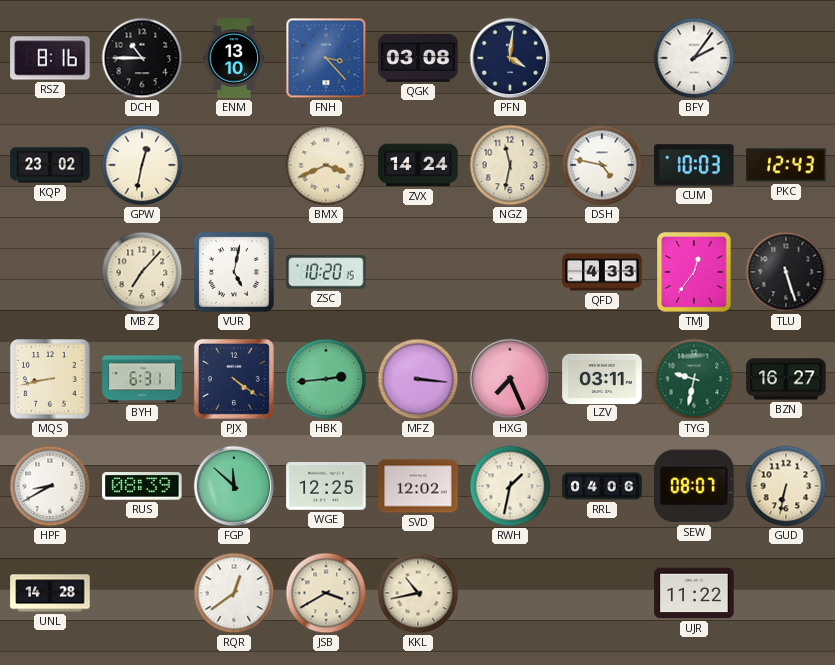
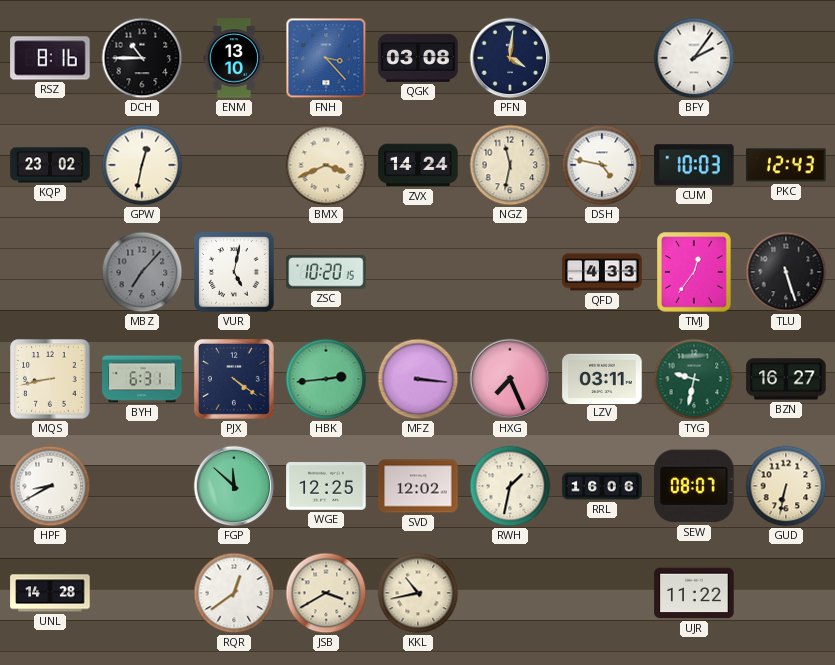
MBZ dial: cream -> grey
RUS: 08:39 -> none
RRL: 04:06 -> 16:06
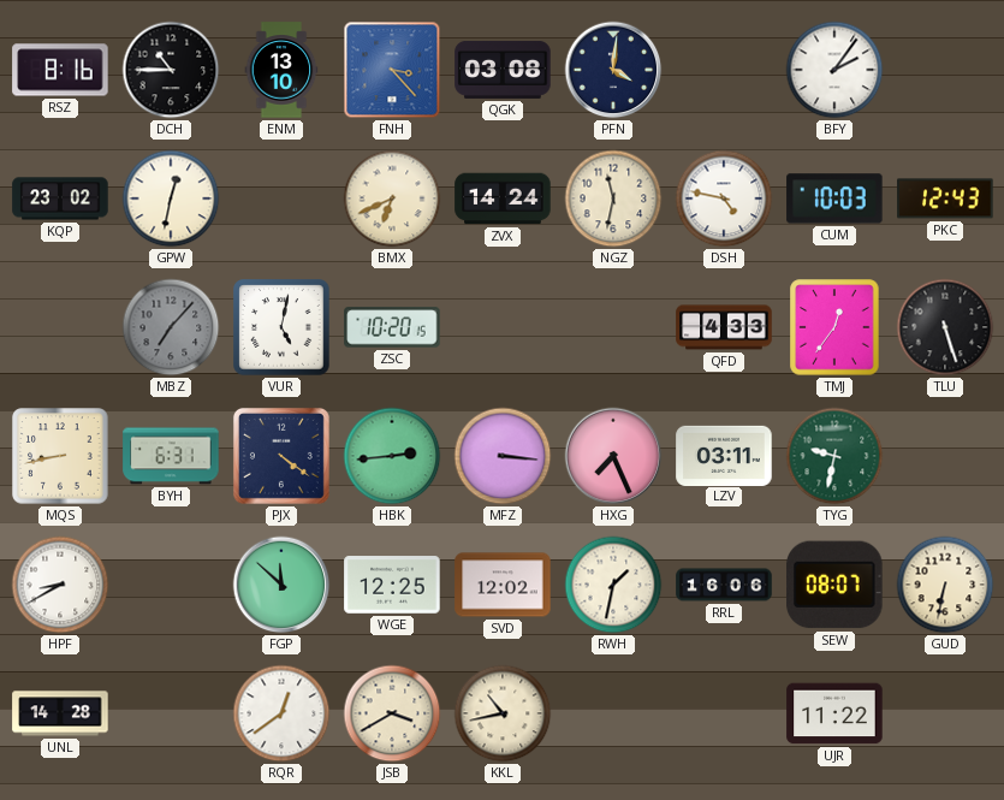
BMX: 3:41 -> 6:41
BZN: 16:27 -> none
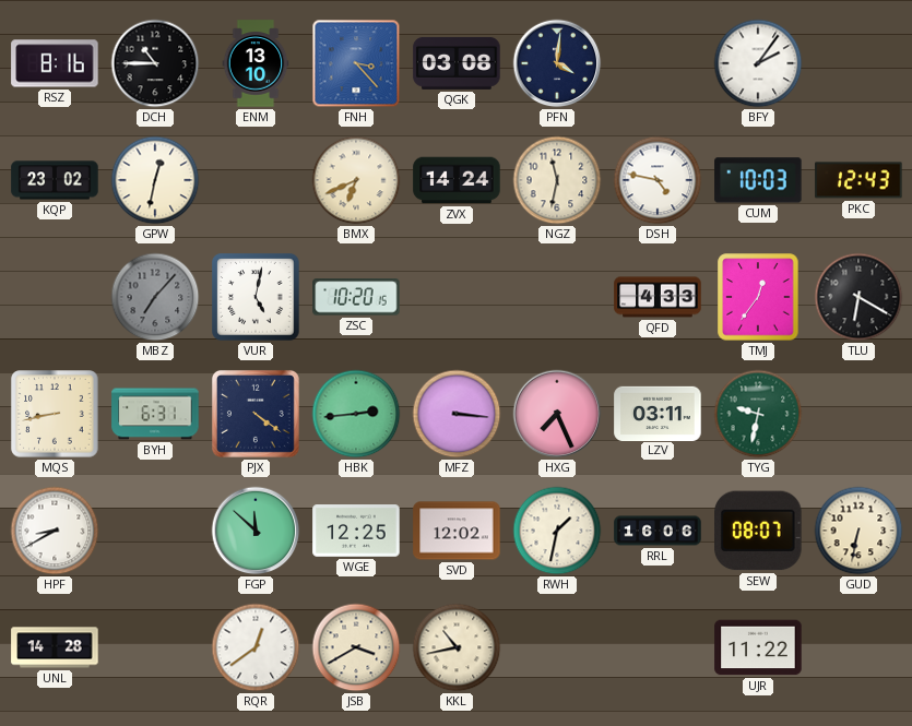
TLU: 5:27 -> 6:20
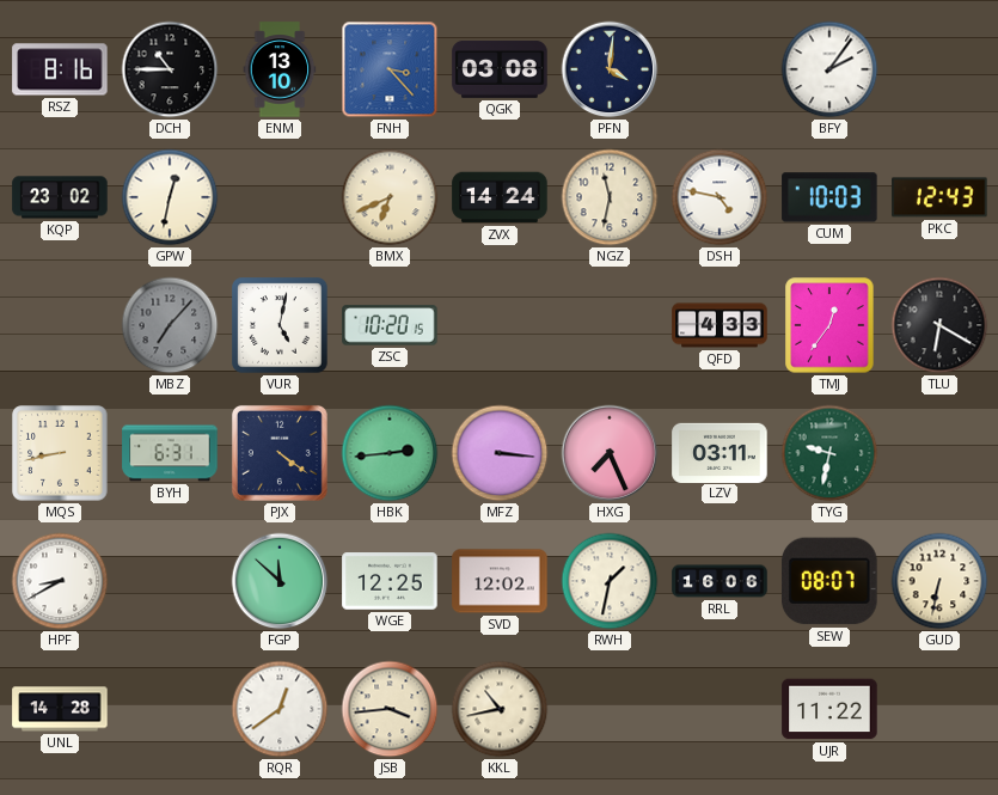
JSB: 3:40 -> 3:44
